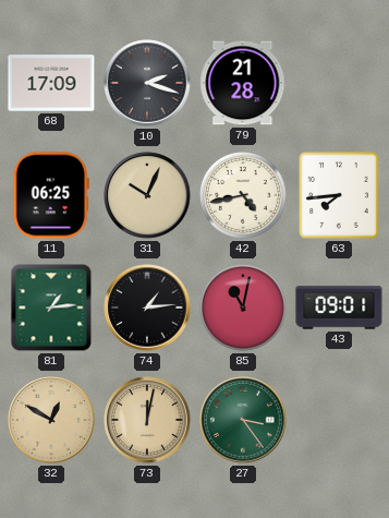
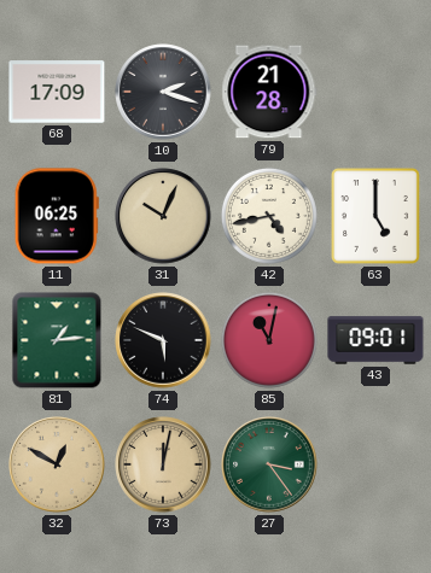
63: 7:44 -> 5:00
74: 1:14 -> 5:49
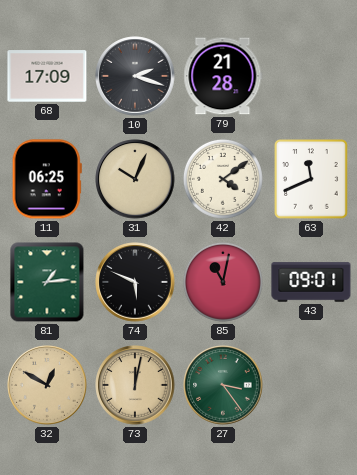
42: 4:43 -> 4:09
63: 5:00 -> 11:41
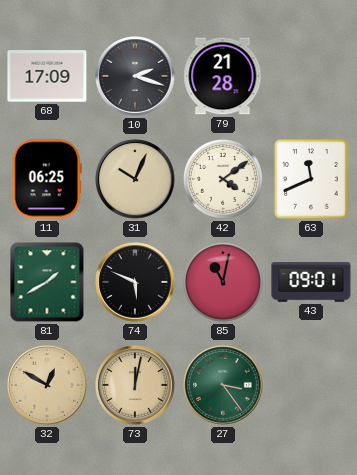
81: 1:14 -> 1:40
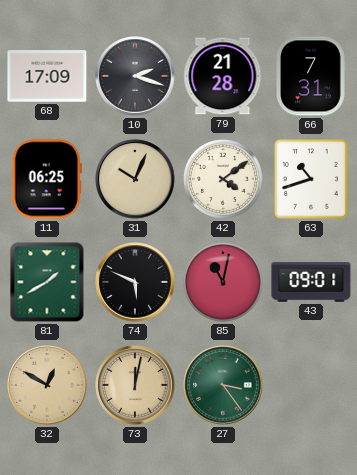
66: none -> 7:31
63: 11:41 -> 10:42
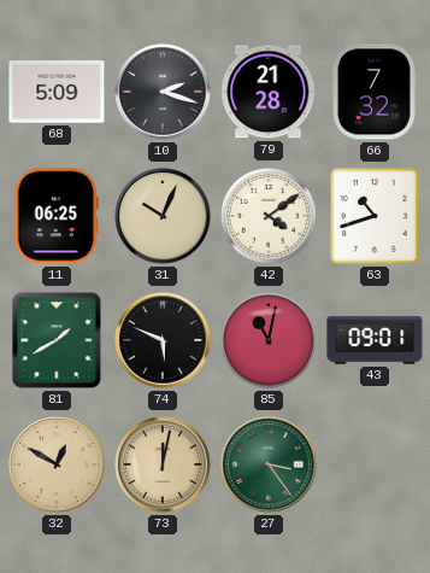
68: 17:09 -> 5:09
66: 7:31 -> 7:32
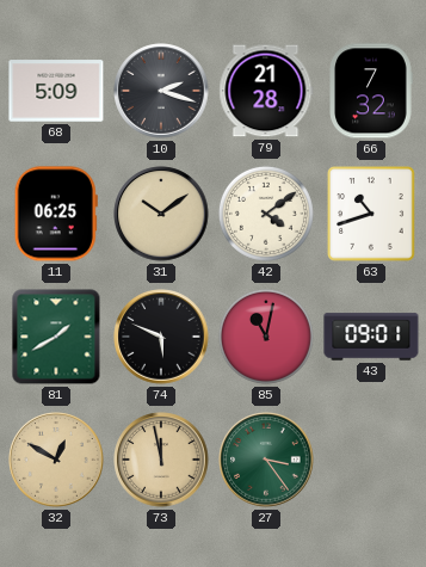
31: 10:04 -> 10:09
73: 12:02 -> 11:58
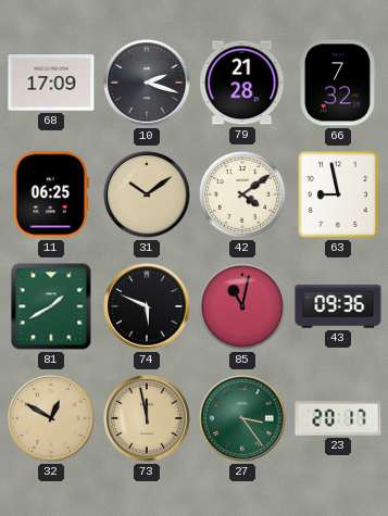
68: 5:09 -> 17:09
63: 10:42 -> 8:58
43: 09:01 -> 09:36
23: none -> 20:17
